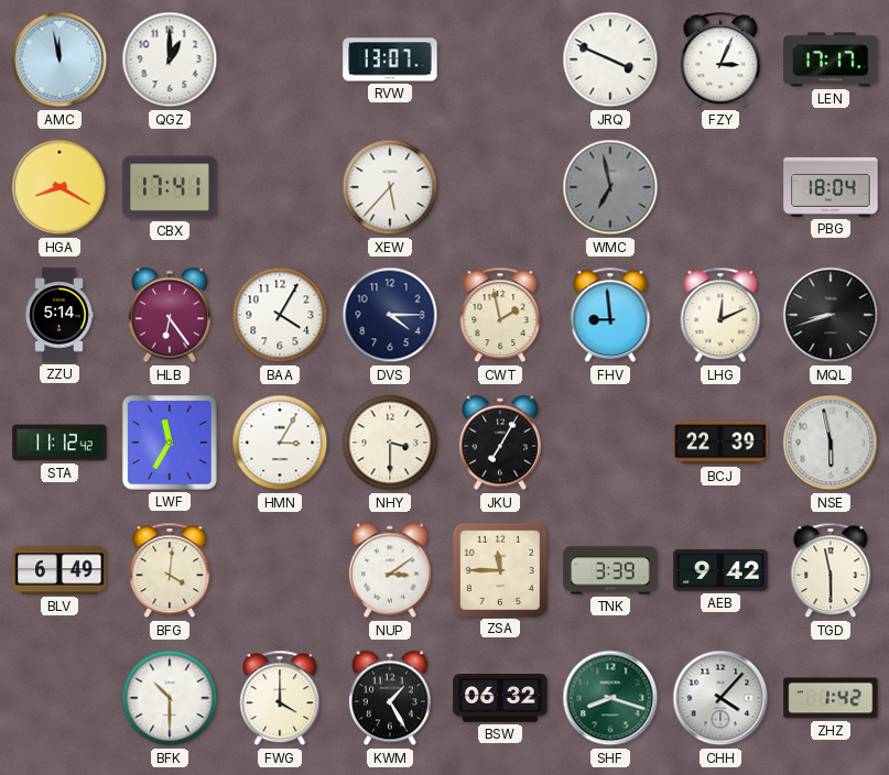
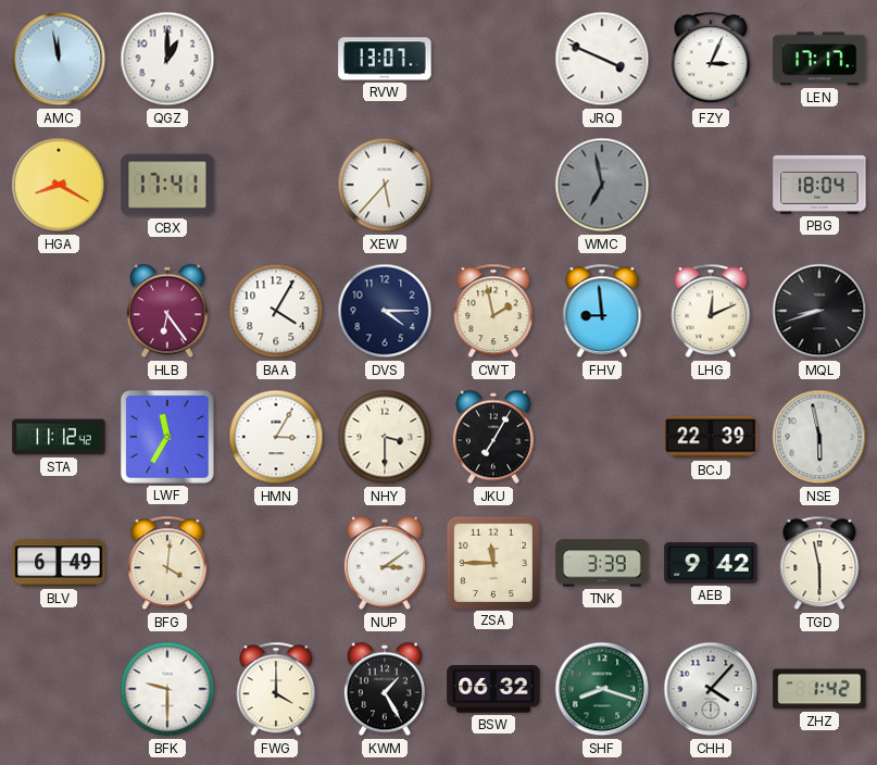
ZZU: 5:14 -> none
BFK: 10:30 -> 9:30
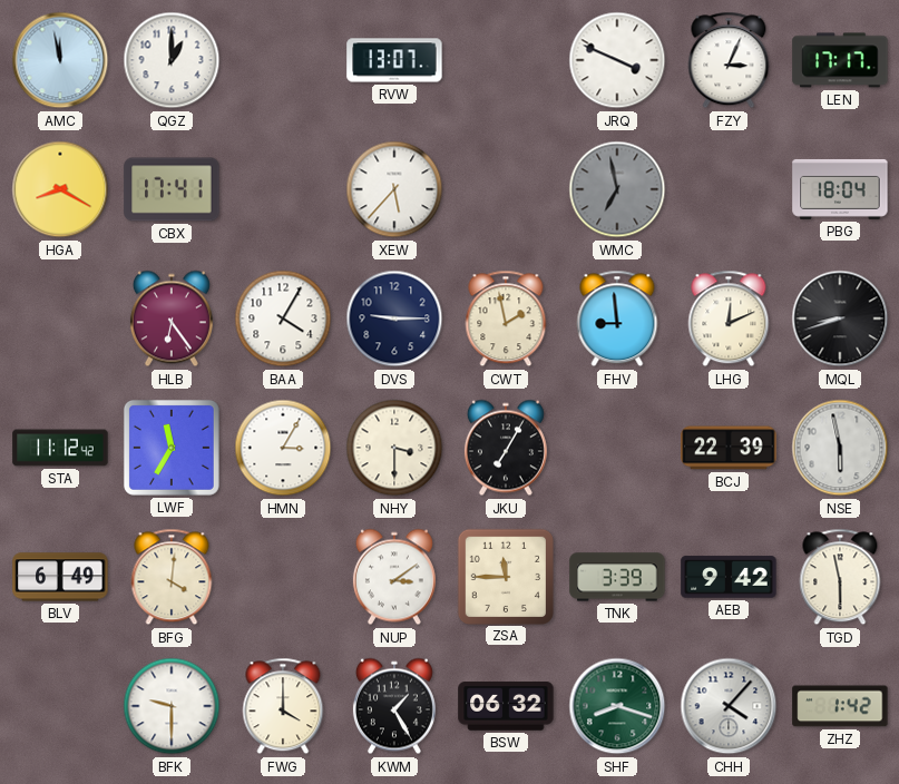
DVS: 4:15 -> 9:15
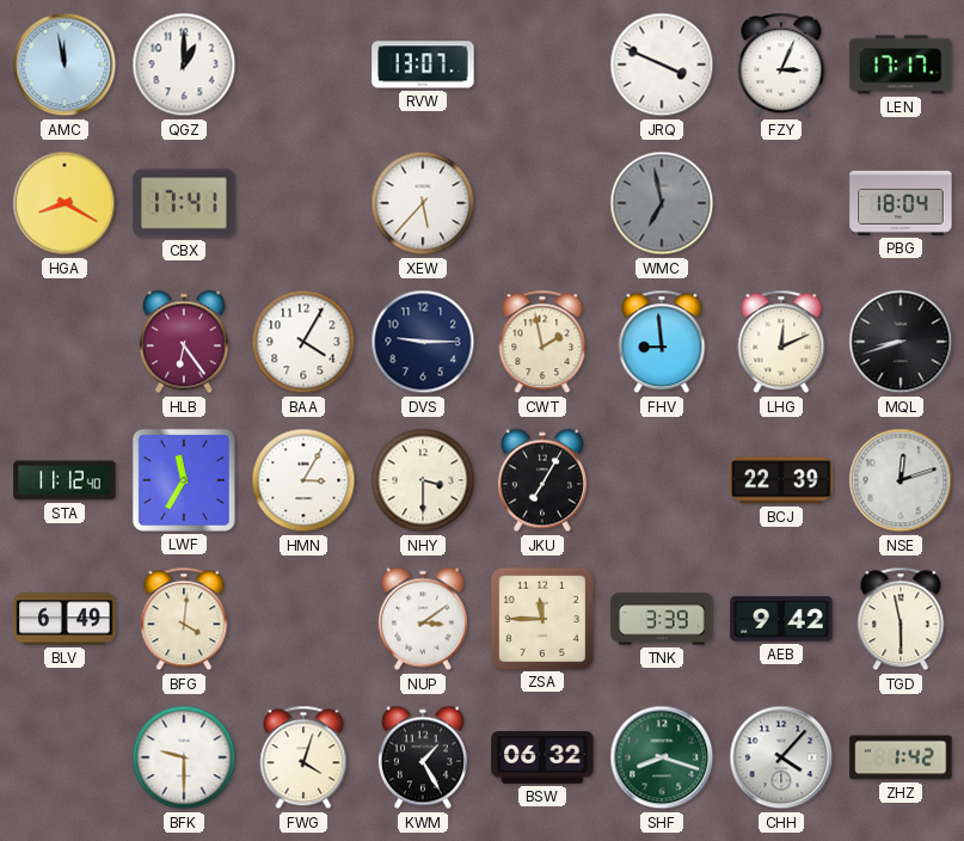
STA: 11:12:42 -> 11:12:40
NSE: 5:58 -> 12:12
FWG: 4:00 -> 4:03
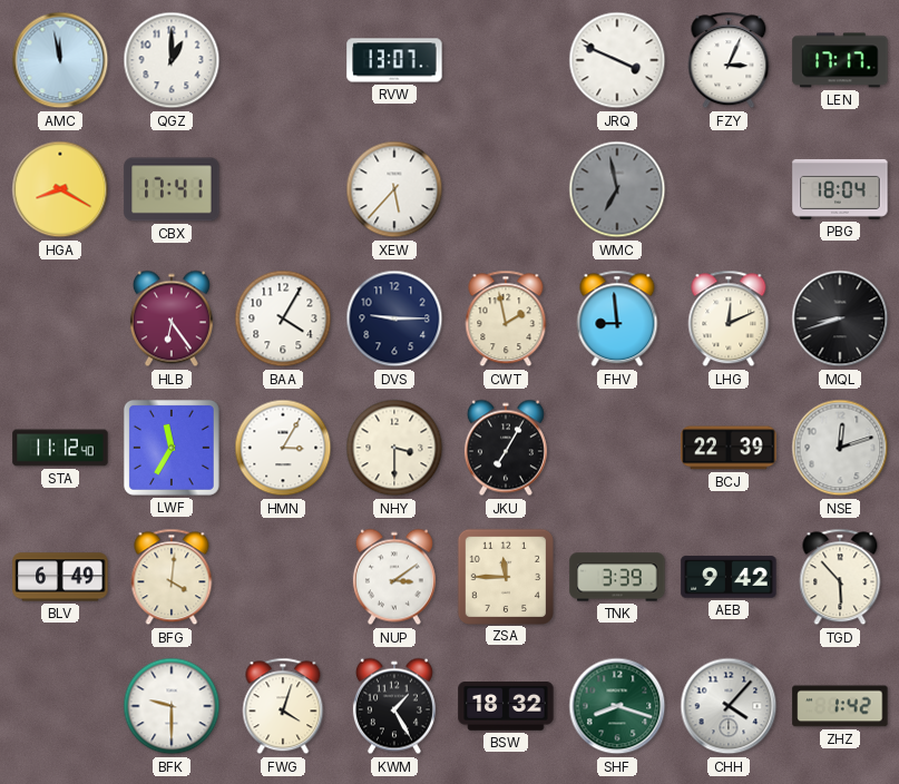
TGD: 5:58 -> 5:53
BSW: 06:32 -> 18:32
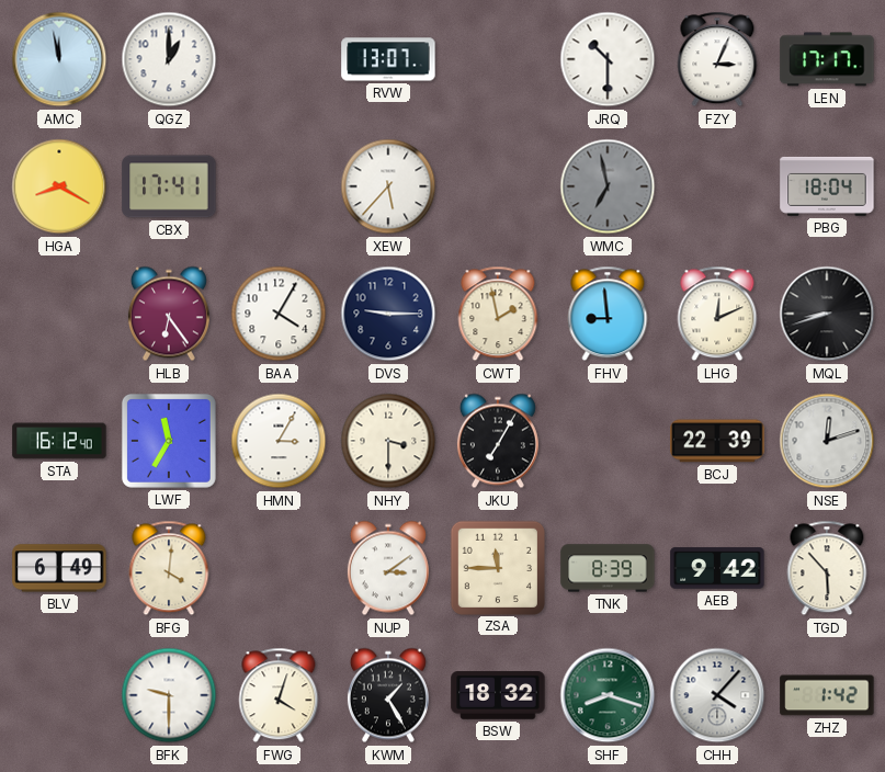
JRQ: 3:49 -> 10:30
STA: 11:12 -> 16:12
TNK: 3:39 -> 8:39
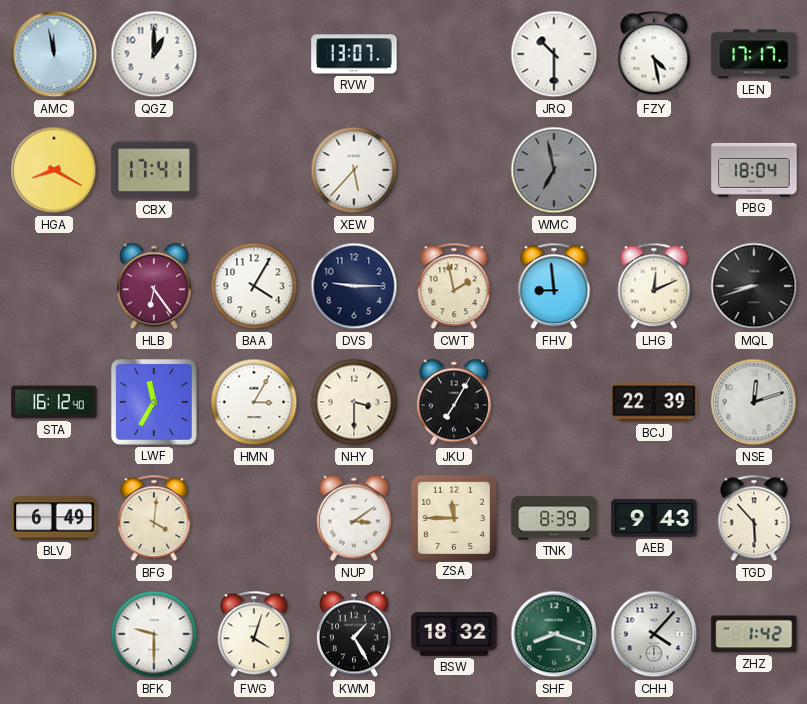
FZY: 3:04 -> 4:28
AEB: 9:42 -> 9:43
